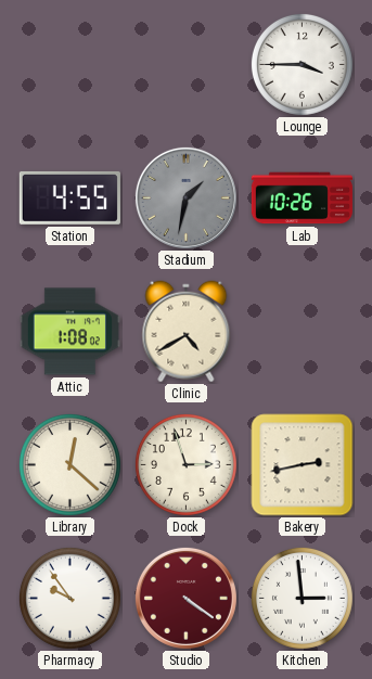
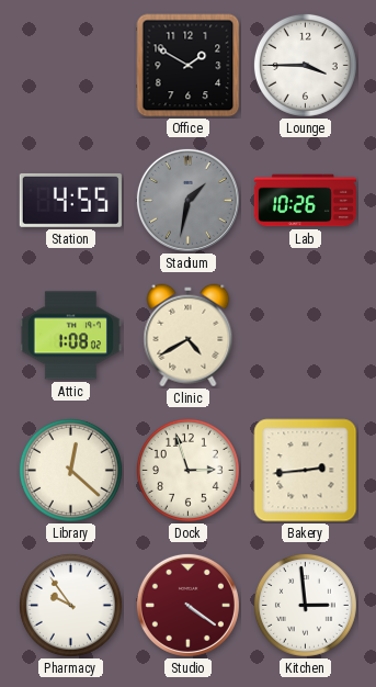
Office: none -> 1:50
Bakery: 2:43 -> 2:44
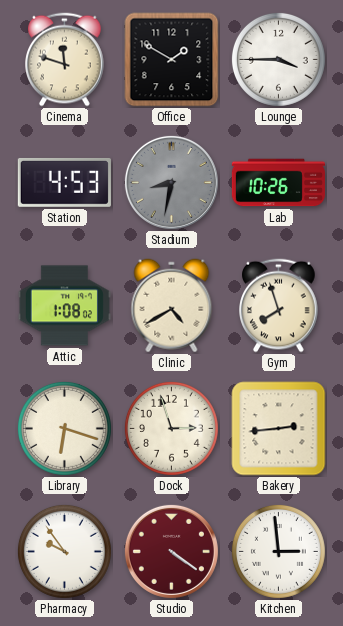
Cinema: none -> 11:48
Station: 4:55 -> 4:53
Stadium: 1:32 -> 8:32
Gym: none -> 7:57
Library: 12:22 -> 6:18
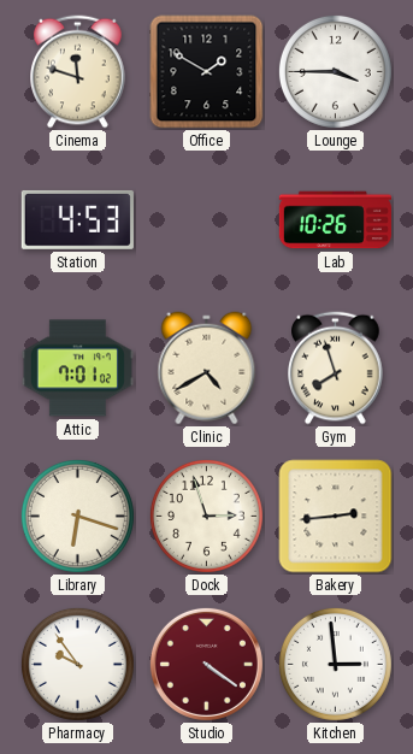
Stadium: 8:32 -> none
Attic: 1:08 -> 7:01
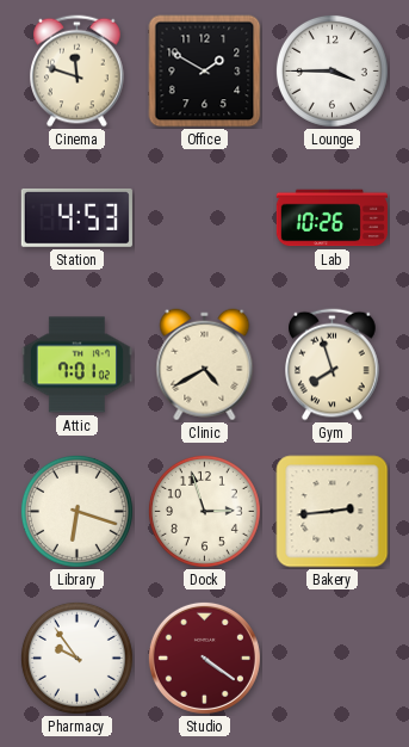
Kitchen: 2:59 -> none
